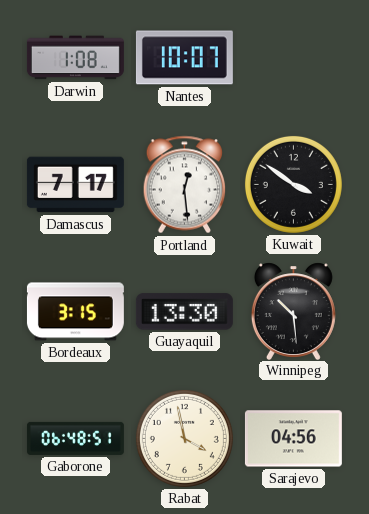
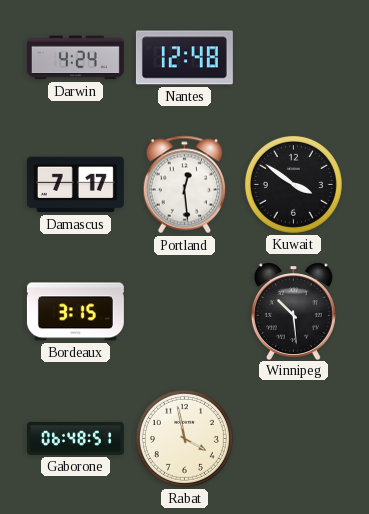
Darwin: 1:08 -> 4:24
Nantes: 10:07 -> 12:48
Guayaquil: 13:30 -> none
Sarajevo: 04:56 -> none
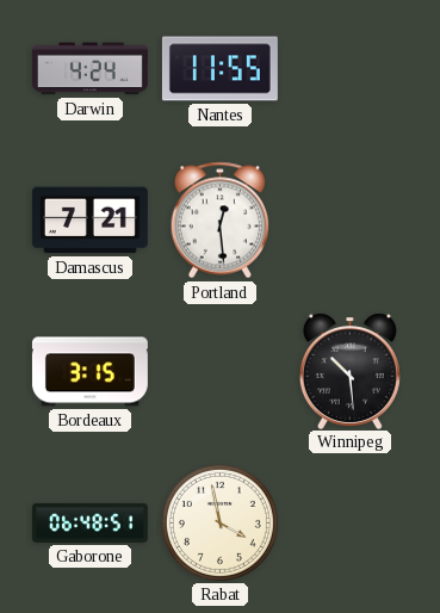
Nantes: 12:48 -> 11:55
Damascus: 7:17 -> 7:21
Kuwait: 3:51 -> none
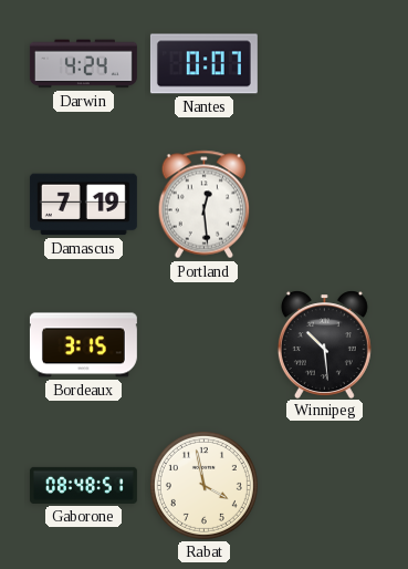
Nantes: 11:55 -> 0:07
Damascus: 7:21 -> 7:19
Gaborone: 06:48 -> 08:48
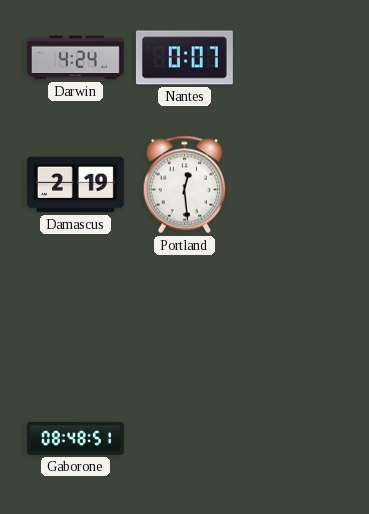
Damascus: 7:19 -> 2:19
Bordeaux: 3:15 -> none
Winnipeg: 10:29 -> none
Rabat: 3:58 -> none
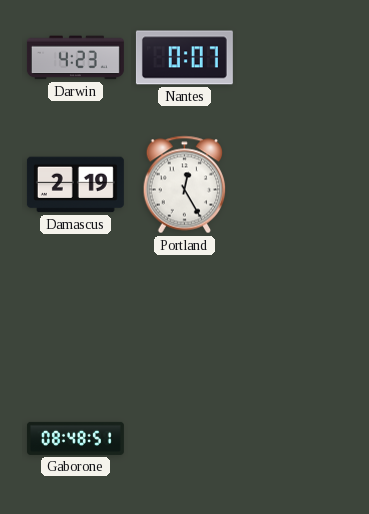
Darwin: 4:24 -> 4:23
Portland: 12:29 -> 12:25
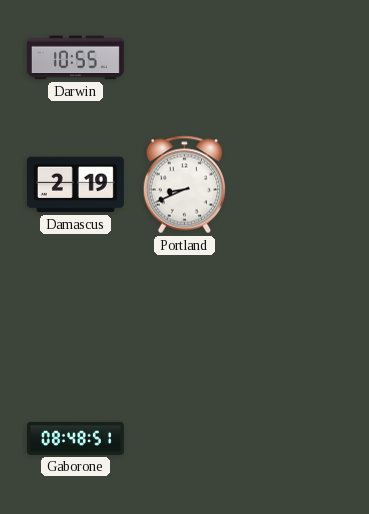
Darwin: 4:23 -> 10:55
Nantes: 0:07 -> none
Portland: 12:25 -> 8:41
